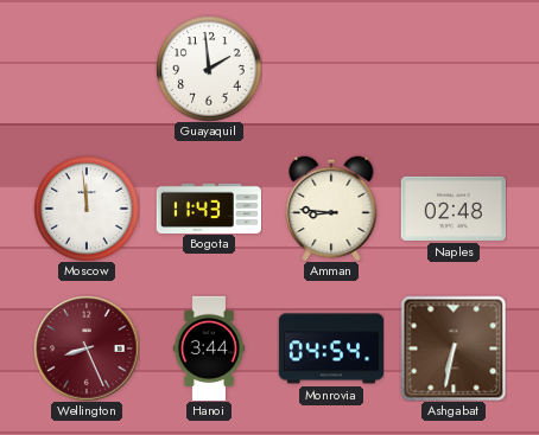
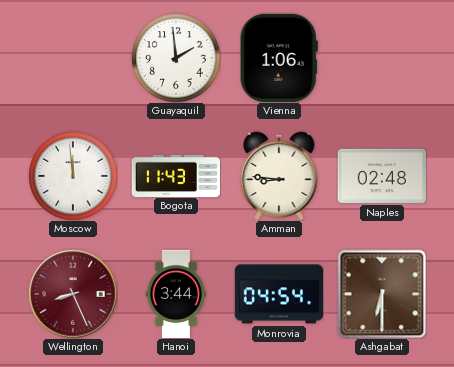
Vienna: none -> 1:06
Ashgabat: 6:32 -> 6:30
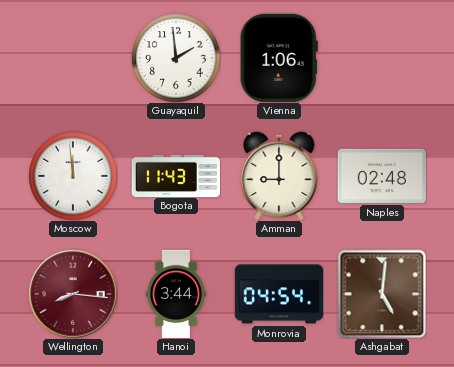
Amman: 8:46 -> 9:00
Wellington: 8:26 -> 8:16
Ashgabat: 6:30 -> 5:01
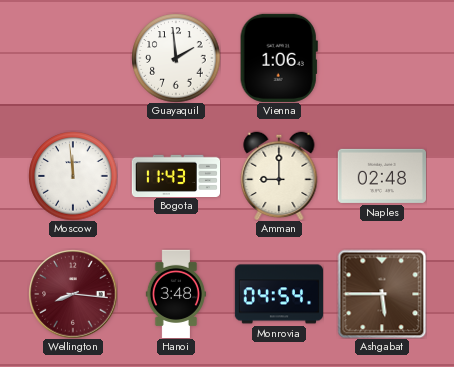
Hanoi: 3:44 -> 3:48
Ashgabat: 5:01 -> 5:45
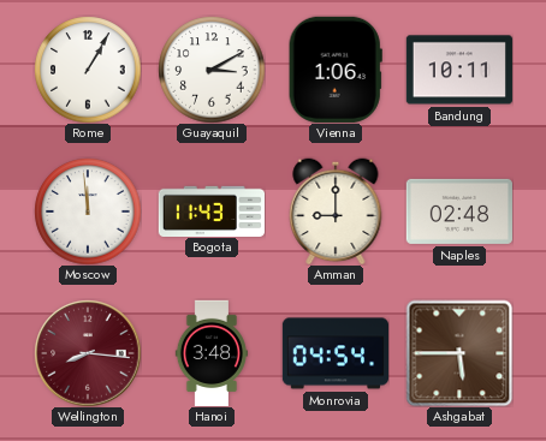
Rome: none -> 1:05
Guayaquil: 1:59 -> 3:10
Bandung: none -> 10:11
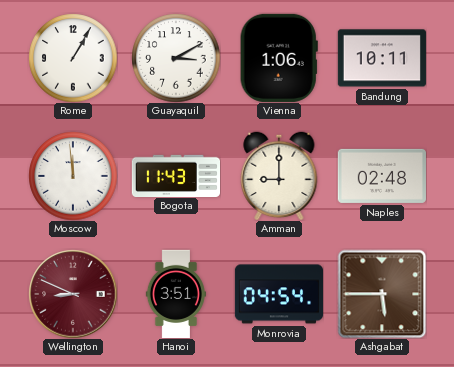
Wellington: 8:16 -> 8:49
Hanoi: 3:48 -> 3:51
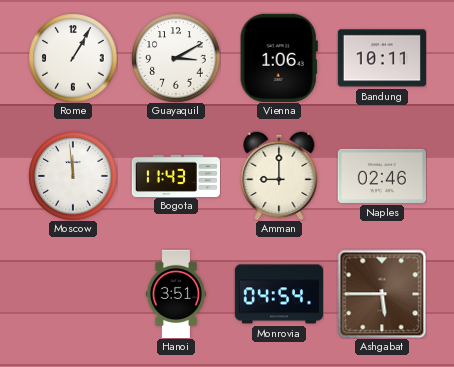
Naples: 02:48 -> 02:46
Wellington: 8:49 -> none
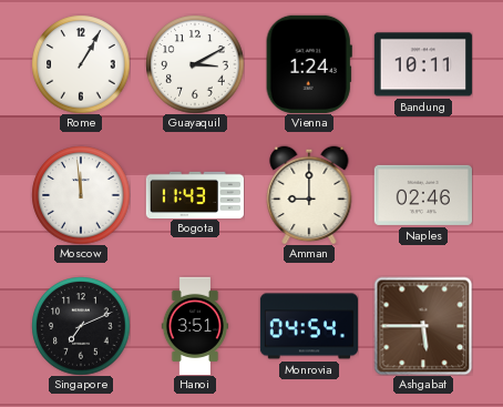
Vienna: 1:06 -> 1:24
Singapore: none -> 7:11
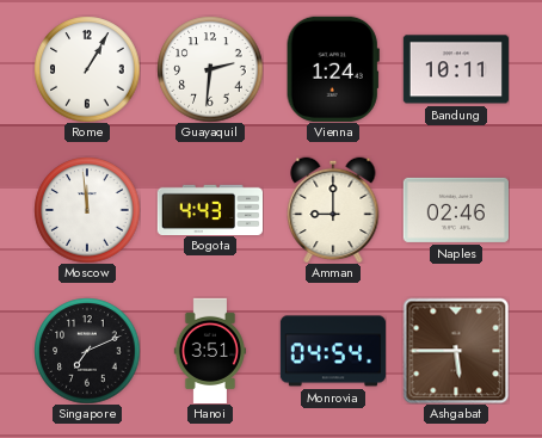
Guayaquil: 3:10 -> 2:31
Bogota: 11:43 -> 4:43
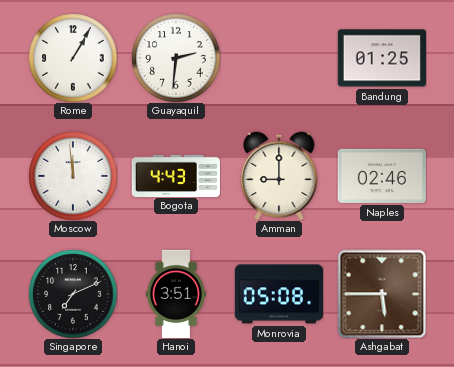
Vienna: 1:24 -> none
Bandung: 10:11 -> 01:25
Monrovia: 04:54 -> 05:08
